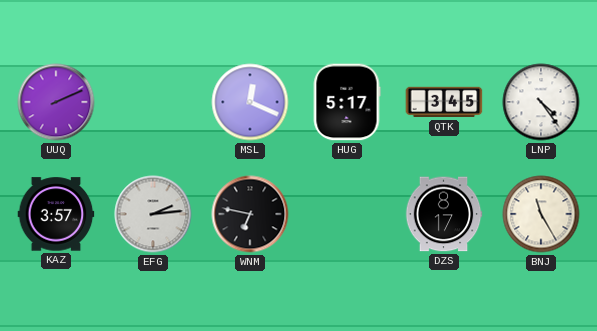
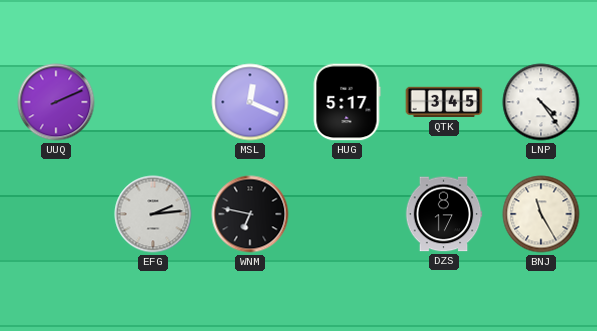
KAZ: 3:57 -> none
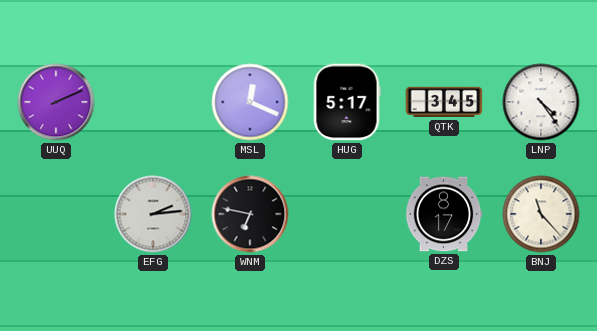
BNJ: 11:25 -> 11:23
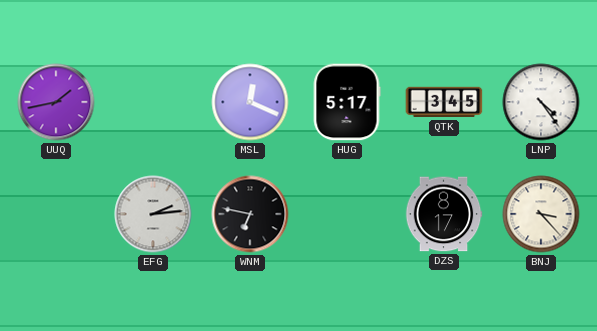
UUQ: 2:11 -> 1:43
BNJ: 11:23 -> 3:23
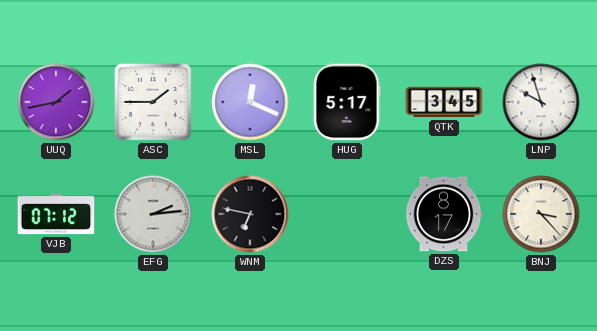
ASC: none -> 1:45
LNP: 4:24 -> 9:57
VJB: none -> 07:12
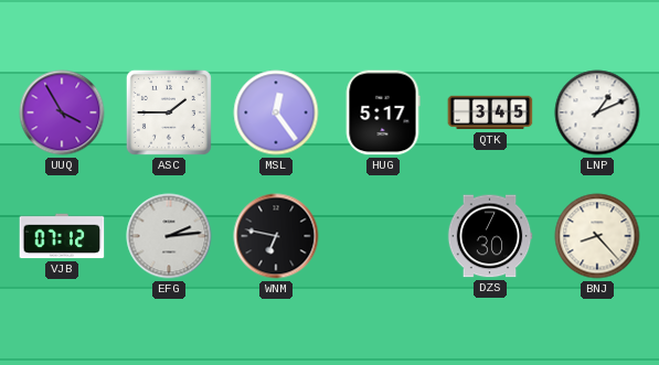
UUQ: 1:43 -> 3:55
MSL: 12:19 -> 12:24
LNP: 9:57 -> 1:11
DZS: 8:17 -> 7:30
BNJ: 3:23 -> 8:23
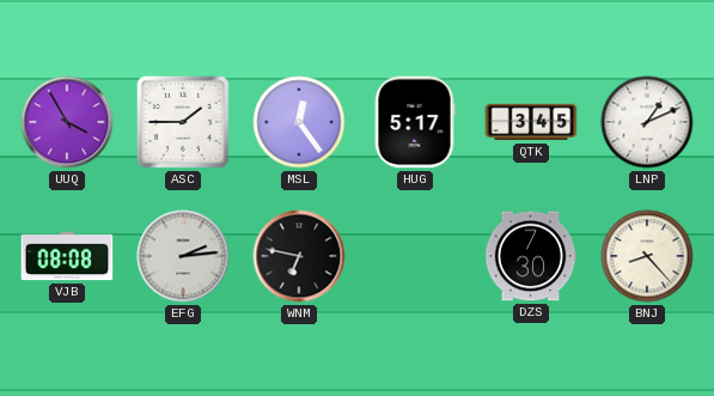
VJB: 07:12 -> 08:08
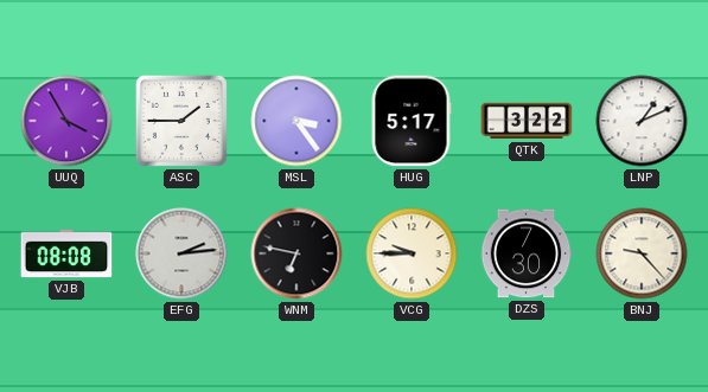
MSL: 12:24 -> 3:24
QTK: 3:45 -> 3:22
VCG: none -> 9:45
BNJ: 8:23 -> 9:23
